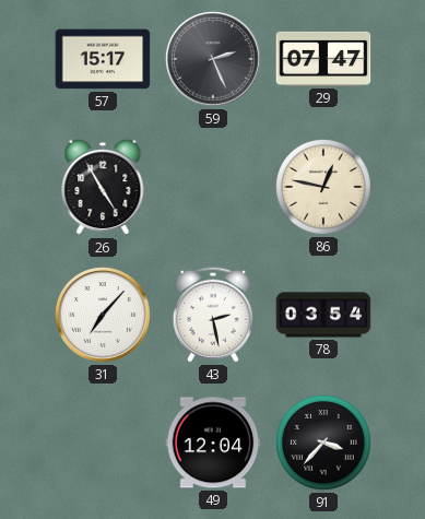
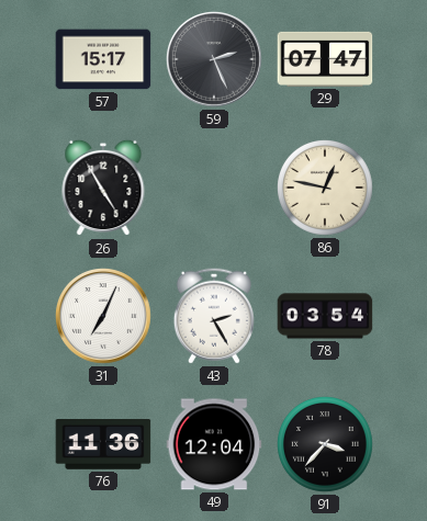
31: 7:07 -> 7:04
43: 2:28 -> 2:25
76: none -> 11:36
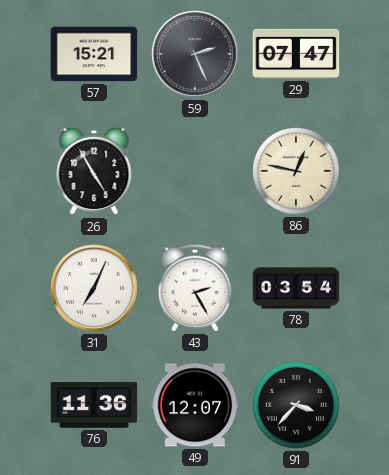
57: 15:17 -> 15:21
49: 12:04 -> 12:07
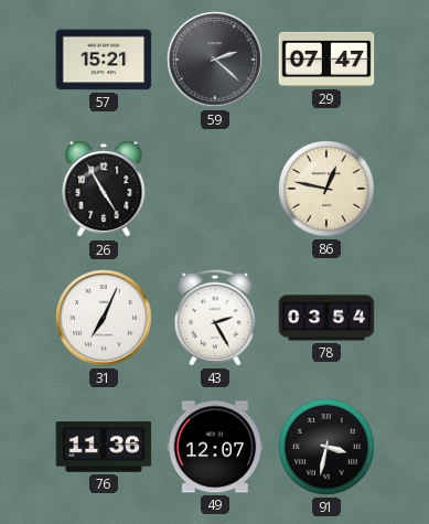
59: 2:26 -> 2:22
91: 3:37 -> 3:32
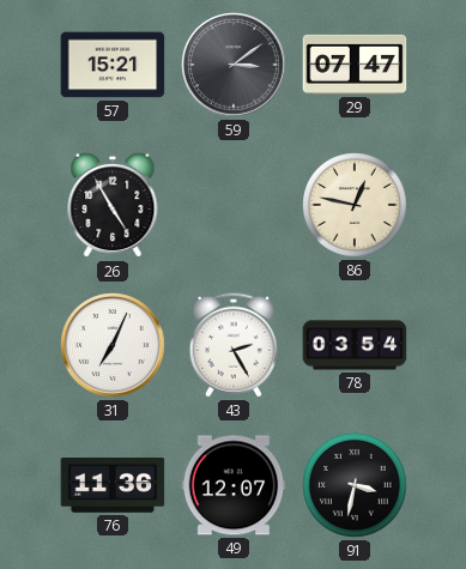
59: 2:22 -> 3:09
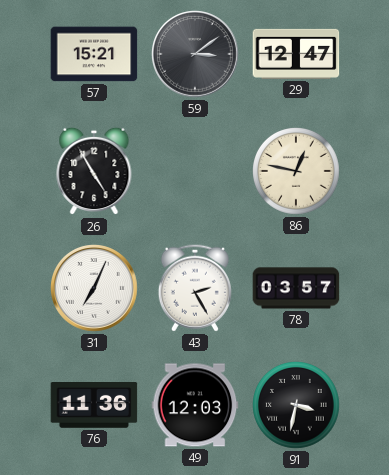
29: 07:47 -> 12:47
78: 03:54 -> 03:57
49: 12:07 -> 12:03
